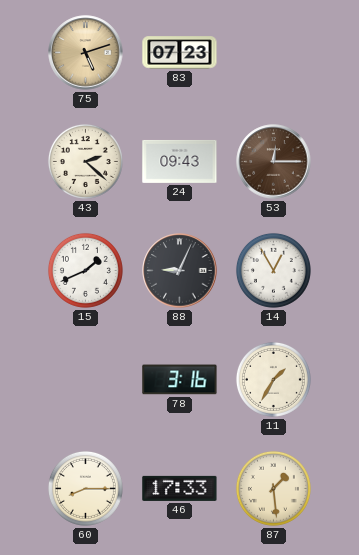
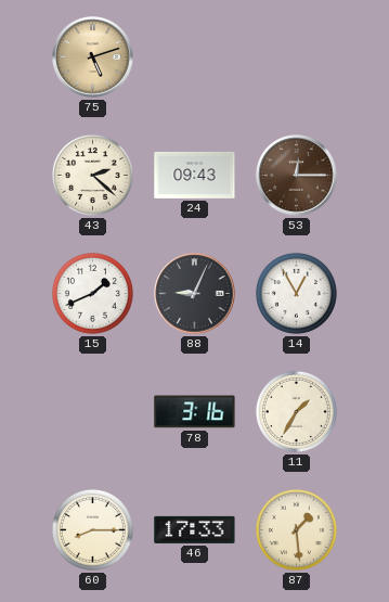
83: 07:23 -> none
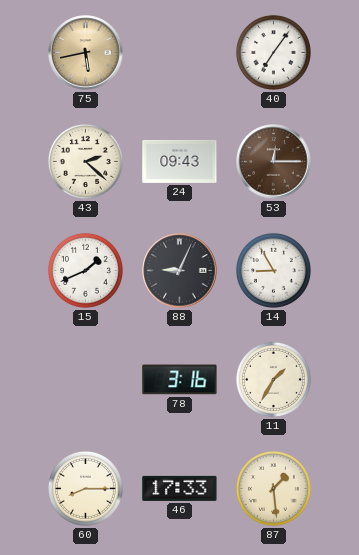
75: 5:12 -> 5:43
40: none -> 7:06
14: 12:55 -> 8:55
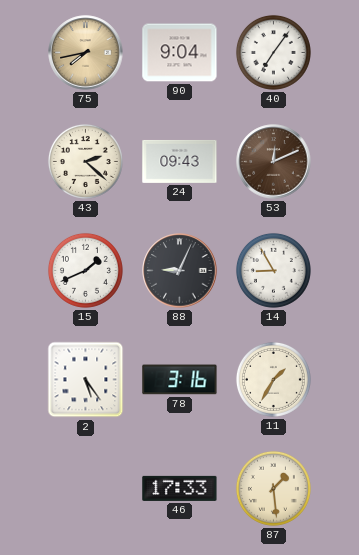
75: 5:43 -> 7:43
90: none -> 9:04
53: 12:15 -> 12:11
2: none -> 5:24
60: 8:15 -> none
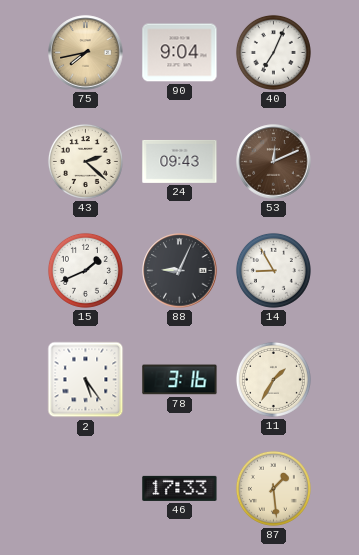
40: 7:06 -> 7:04
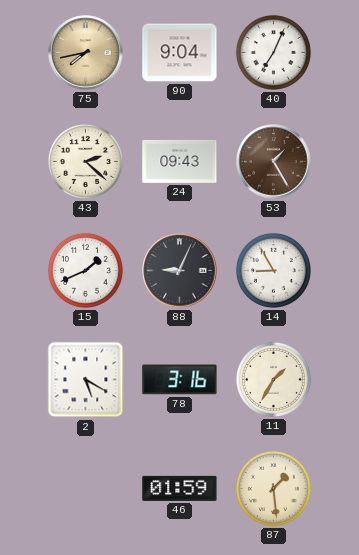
53: 12:11 -> 1:25
2: 5:24 -> 5:20
46: 17:33 -> 01:59
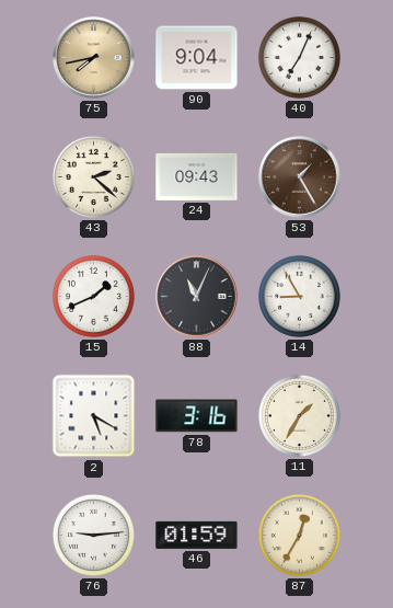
88: 9:04 -> 11:04
76: none -> 9:14
87: 1:29 -> 12:35
